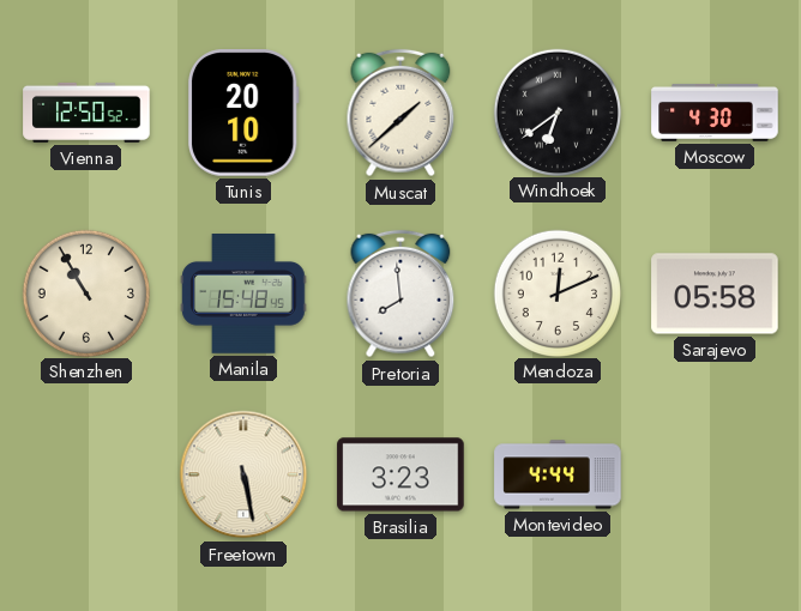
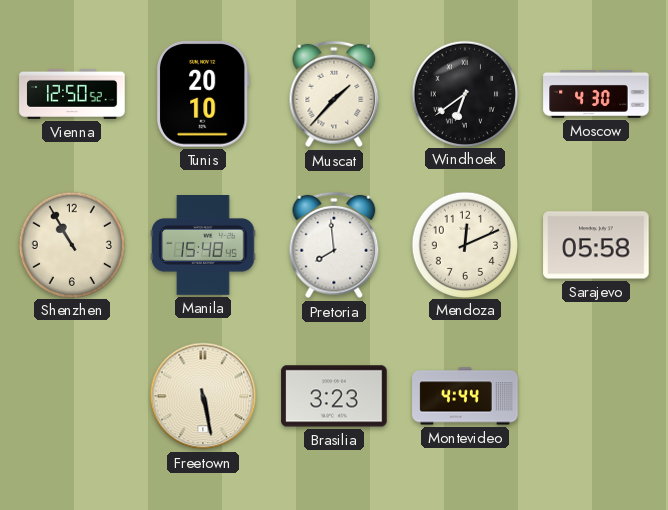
Muscat: 1:38 -> 1:37
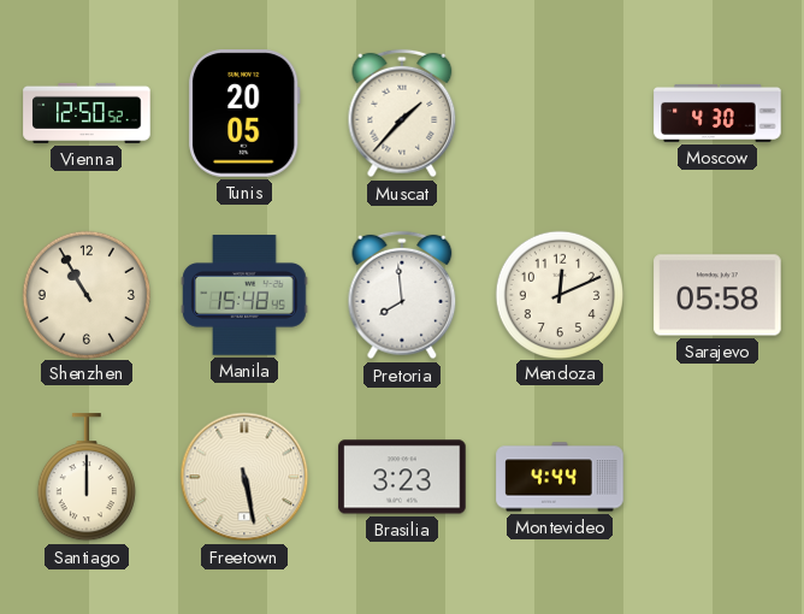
Tunis: 20:10 -> 20:05
Windhoek: 6:39 -> none
Santiago: none -> 12:00
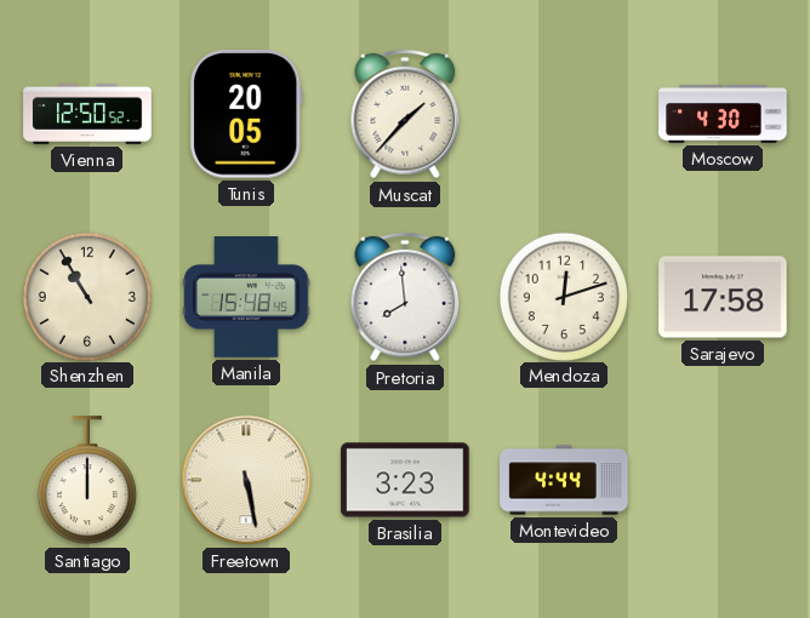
Mendoza: 12:11 -> 12:12
Sarajevo: 05:58 -> 17:58
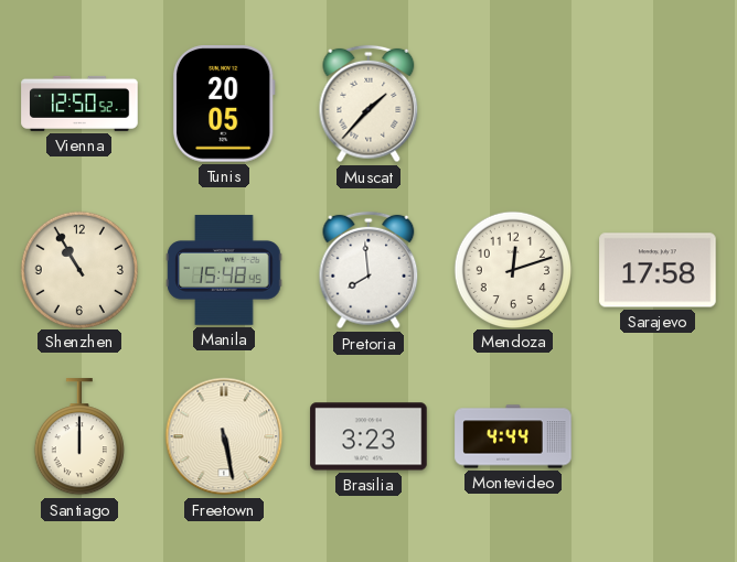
Moscow: 4:30 -> none
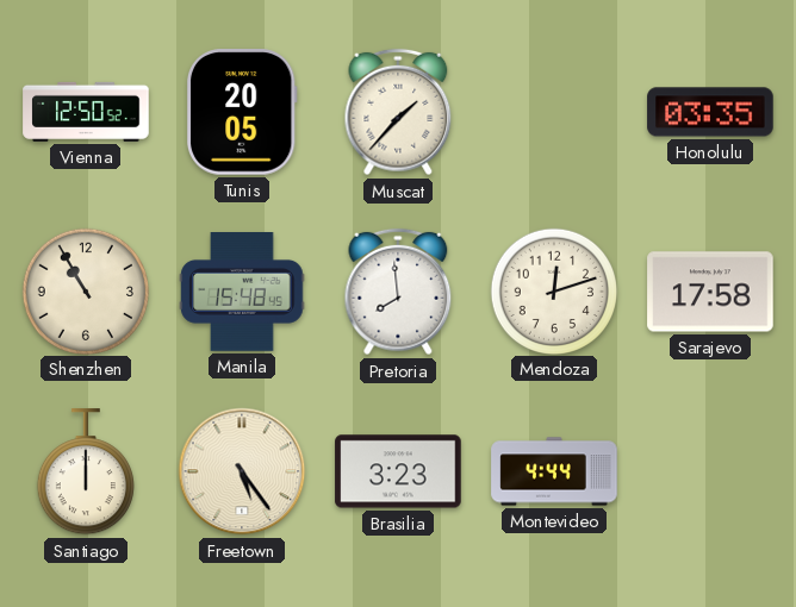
Honolulu: none -> 03:35
Freetown: 5:28 -> 5:24
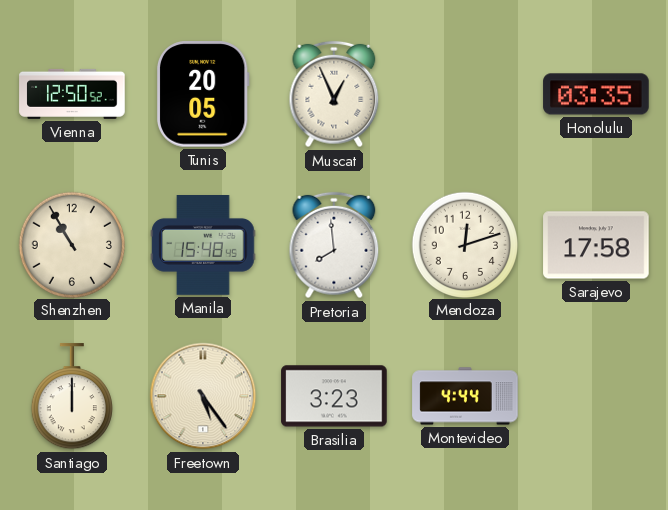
Muscat: 1:37 -> 12:56
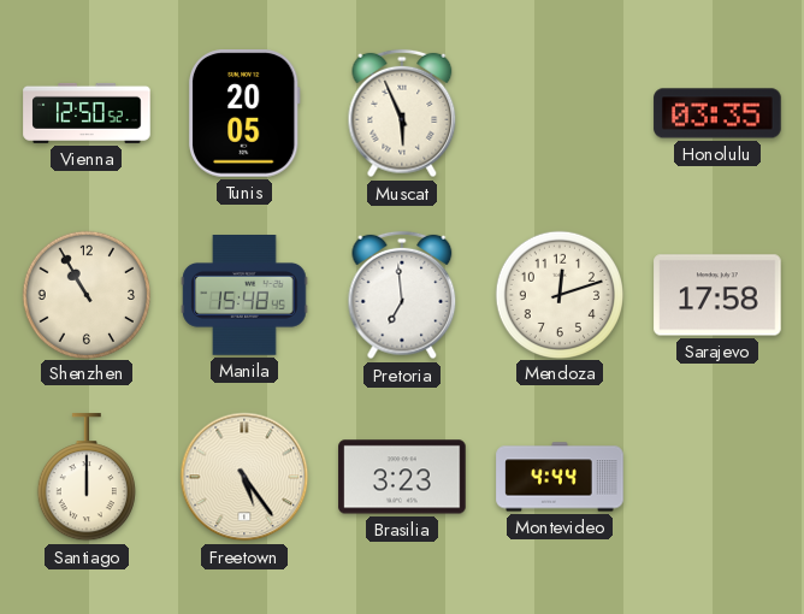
Muscat: 12:56 -> 5:56
Pretoria: 7:59 -> 6:59
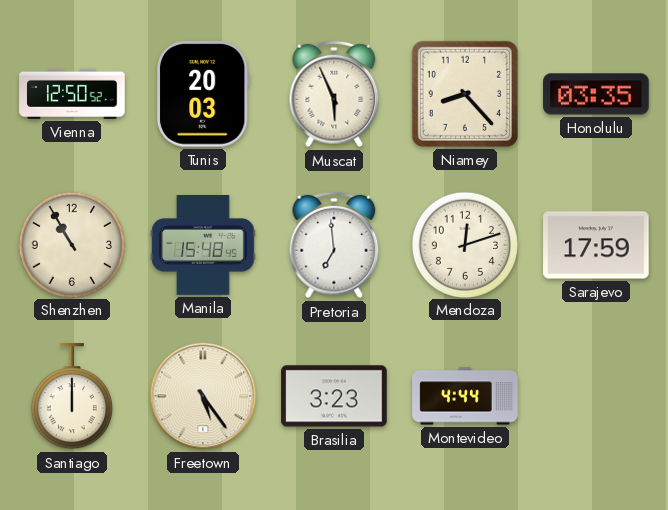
Tunis: 20:05 -> 20:03
Niamey: none -> 8:23
Sarajevo: 17:58 -> 17:59
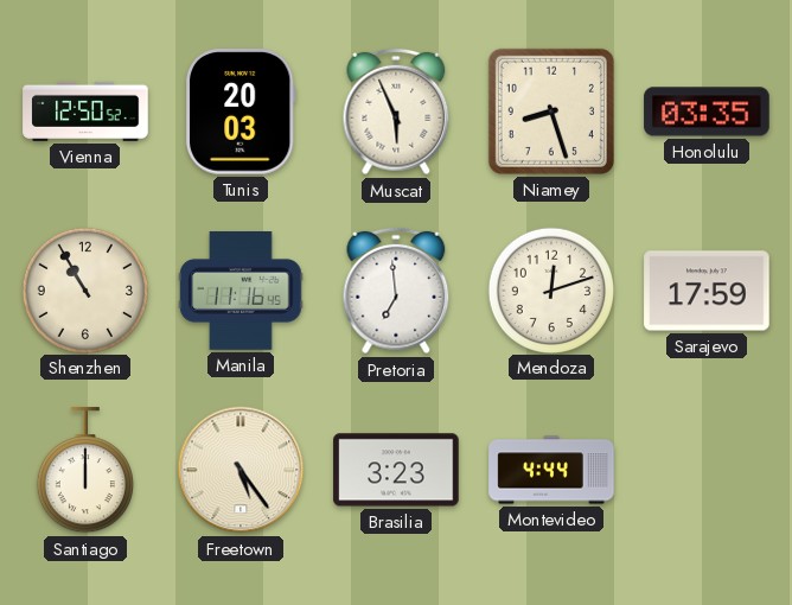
Niamey: 8:23 -> 8:27
Manila: 15:48 -> 11:16
